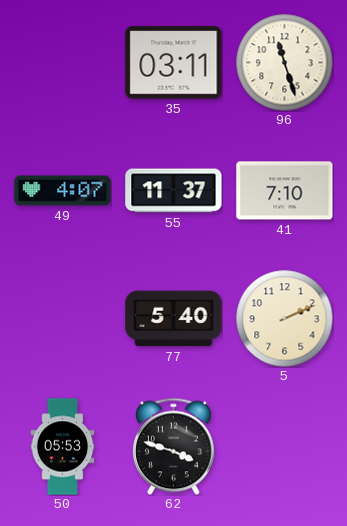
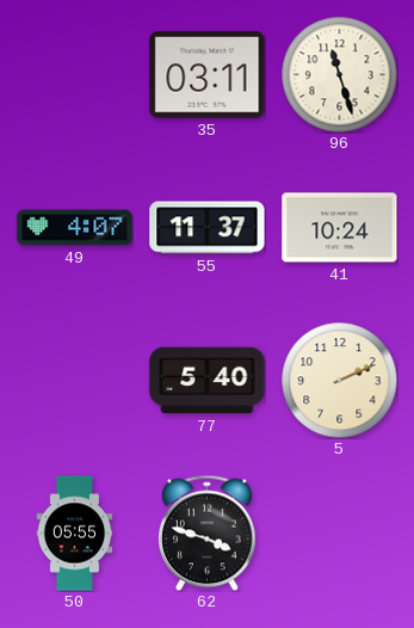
41: 7:10 -> 10:24
50: 05:53 -> 05:55
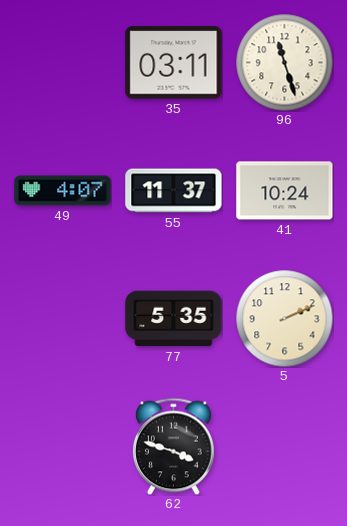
77: 5:40 -> 5:35
50: 05:55 -> none
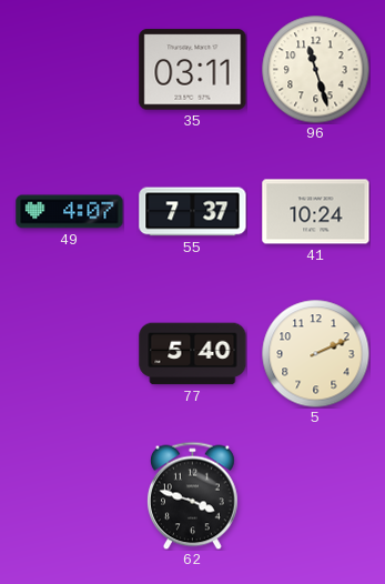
55: 11:37 -> 7:37
77: 5:35 -> 5:40
